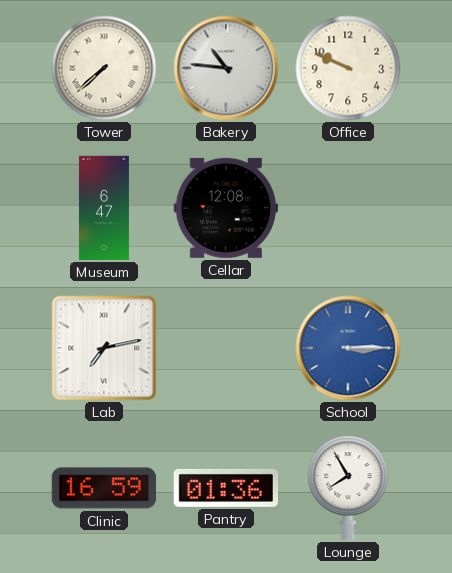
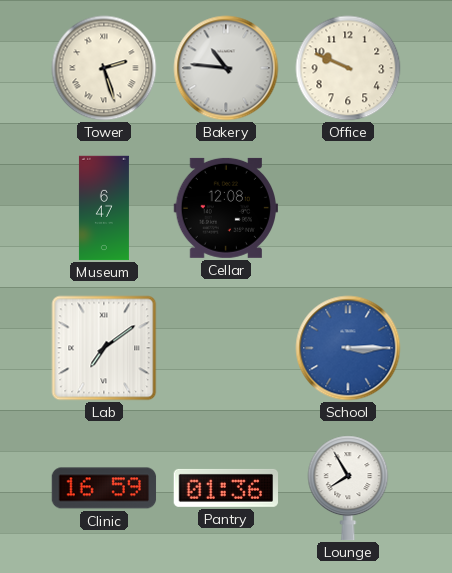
Tower: 7:38 -> 2:27
Lab: 7:13 -> 7:09
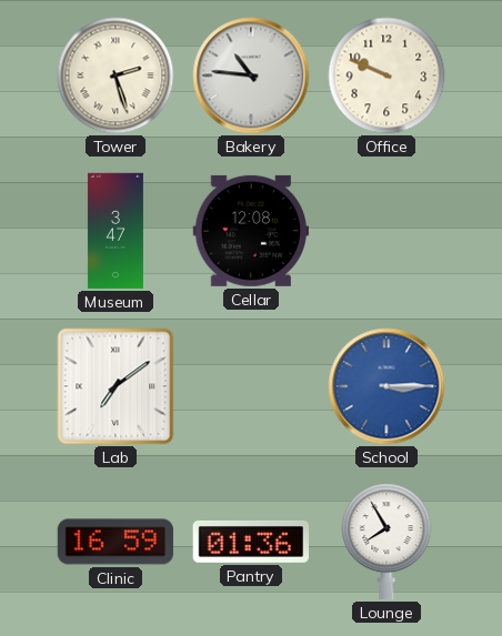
Museum: 6:47 -> 3:47
